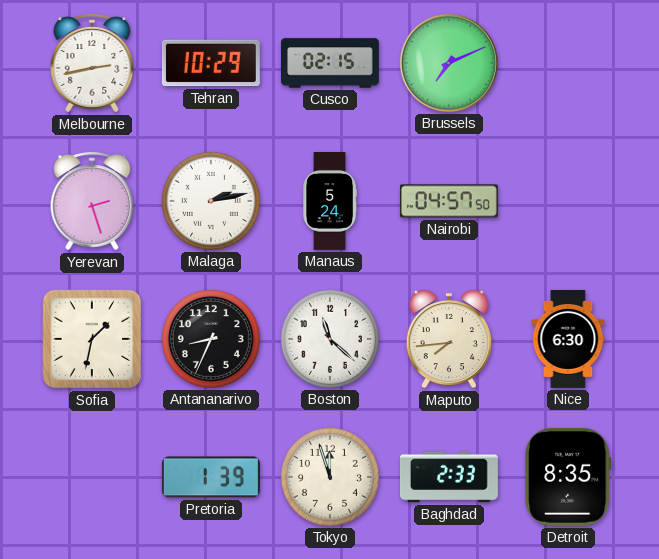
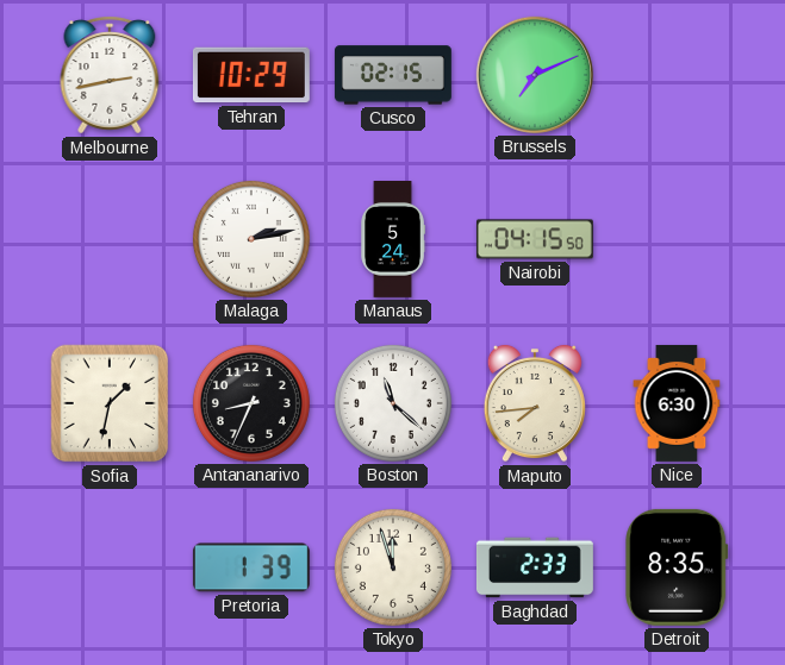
Yerevan: 2:27 -> none
Nairobi: 04:57 -> 04:15
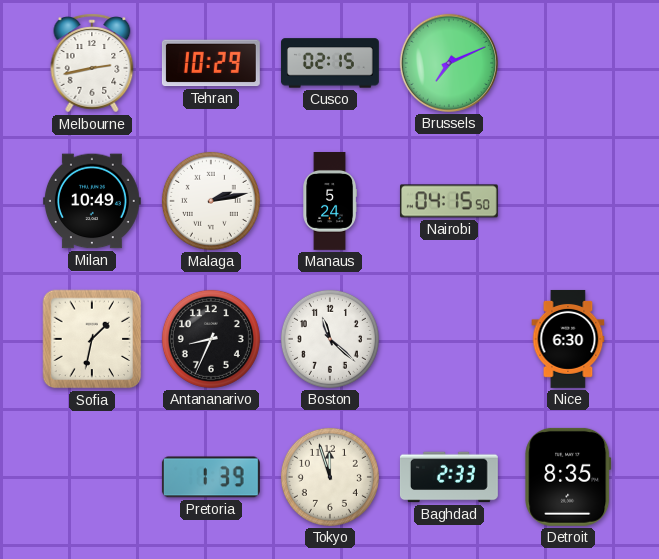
Milan: none -> 10:49
Maputo: 7:44 -> none
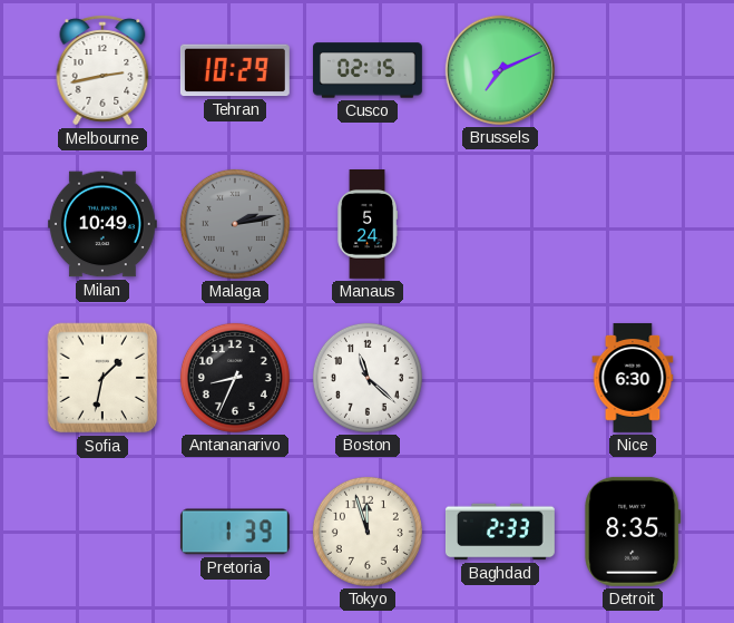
Malaga dial: white -> grey
Nairobi: 04:15 -> none
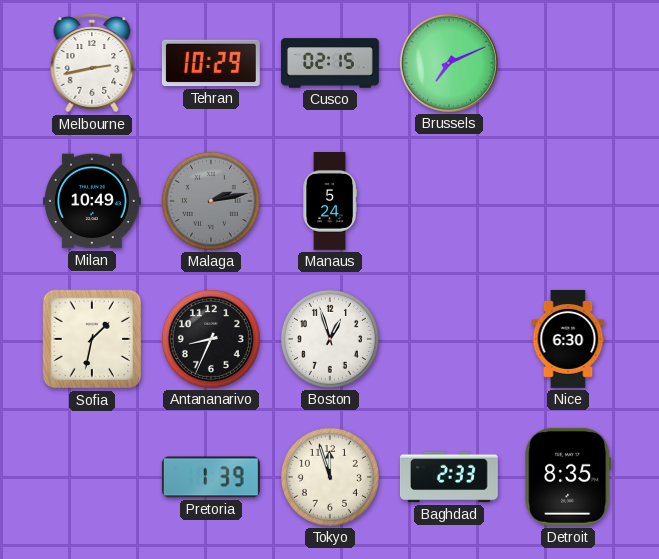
Boston: 11:22 -> 12:57
